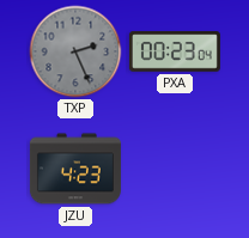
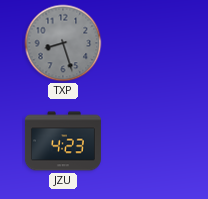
TXP: 2:26 -> 8:27
PXA: 00:23 -> none
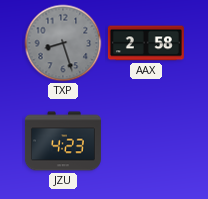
AAX: none -> 2:58
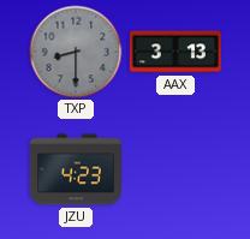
TXP: 8:27 -> 8:30
AAX: 2:58 -> 3:13
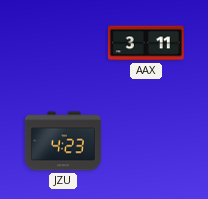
TXP: 8:30 -> none
AAX: 3:13 -> 3:11
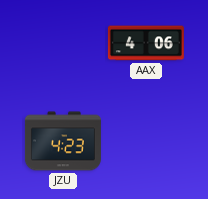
AAX: 3:11 -> 4:06
